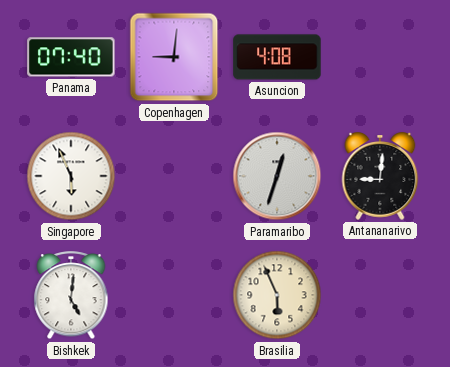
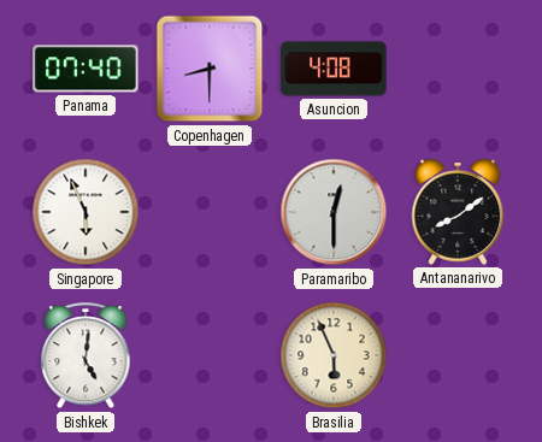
Copenhagen: 9:01 -> 8:30
Paramaribo: 12:33 -> 12:30
Antananarivo: 9:01 -> 8:09
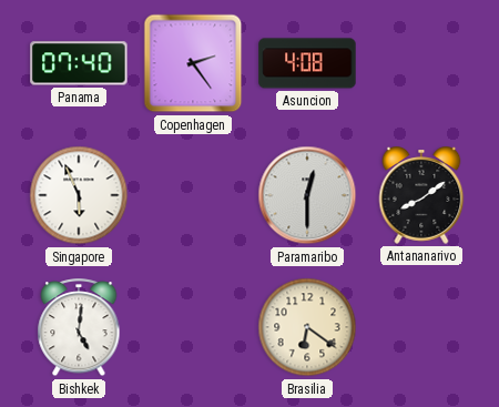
Copenhagen: 8:30 -> 2:24
Brasilia: 5:56 -> 6:21
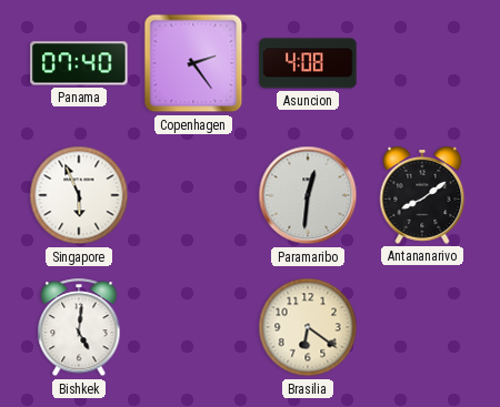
Paramaribo: 12:30 -> 12:31
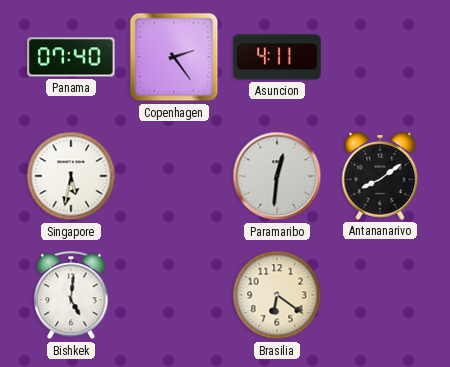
Asuncion: 4:08 -> 4:11
Singapore: 5:56 -> 5:32
